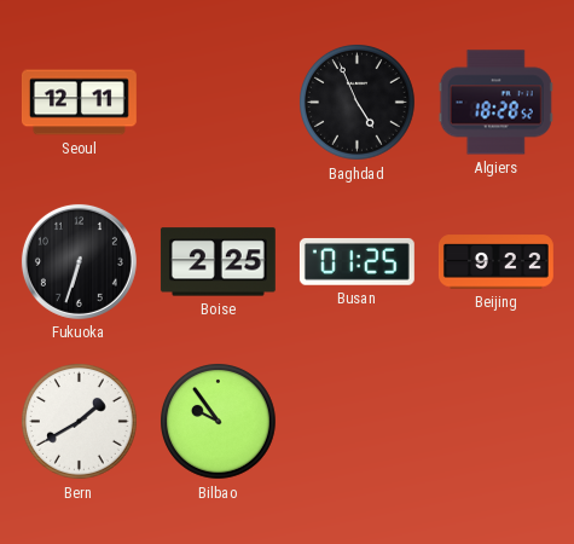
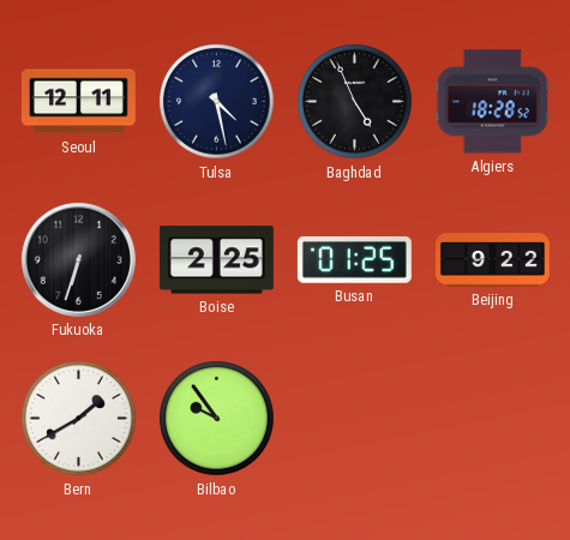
Tulsa: none -> 4:28
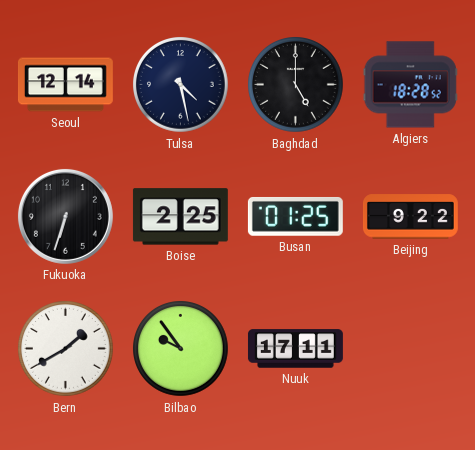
Seoul: 12:11 -> 12:14
Baghdad: 4:56 -> 5:00
Nuuk: none -> 17:11
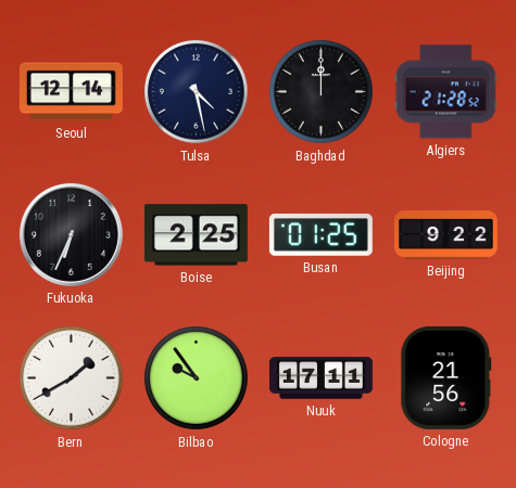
Baghdad: 5:00 -> 12:00
Algiers: 18:28 -> 21:28
Fukuoka: 6:33 -> 6:34
Cologne: none -> 21:56
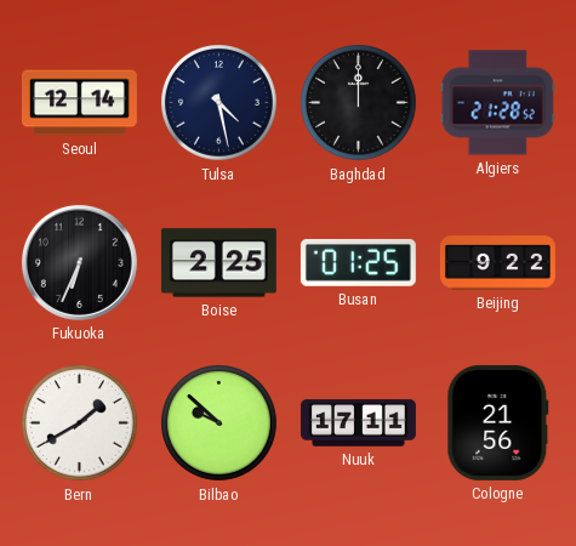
Bilbao: 9:54 -> 9:52
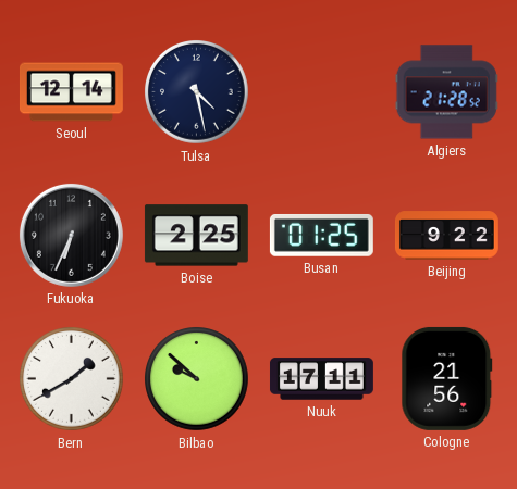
Baghdad: 12:00 -> none
